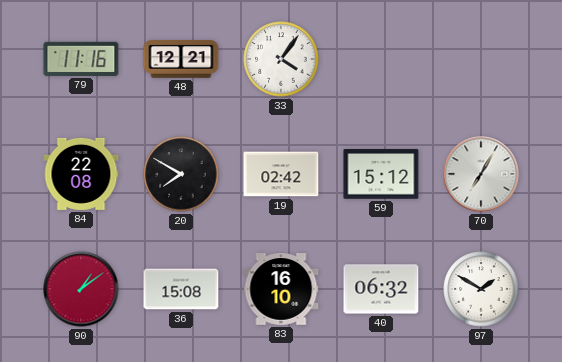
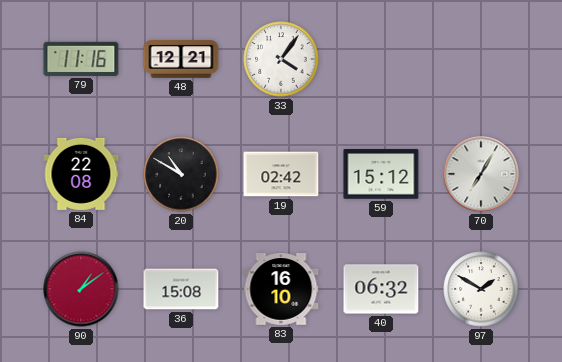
20: 7:50 -> 10:50
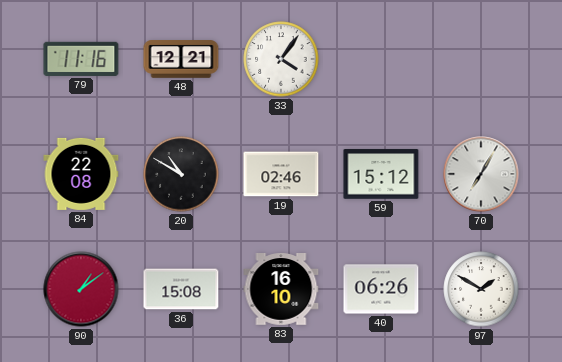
19: 02:42 -> 02:46
40: 06:32 -> 06:26
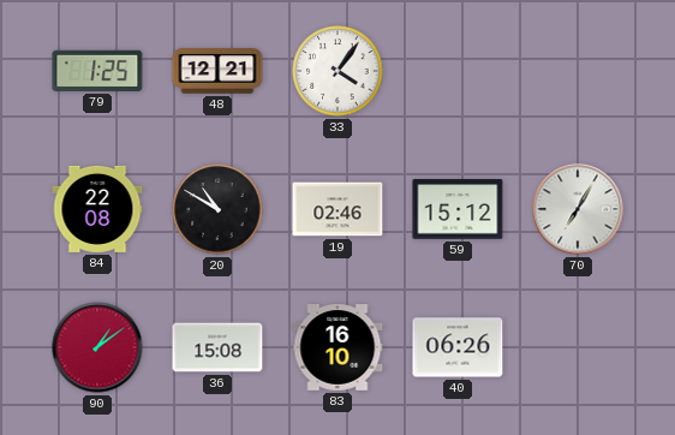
79: 11:16 -> 1:25
97: 1:50 -> none
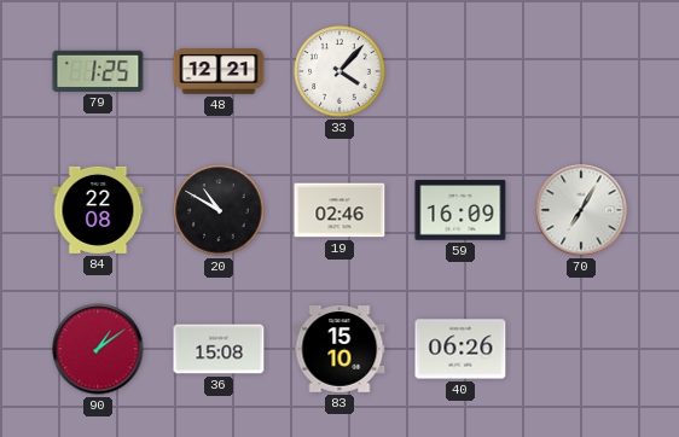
33: 4:06 -> 4:07
59: 15:12 -> 16:09
83: 16:10 -> 15:10
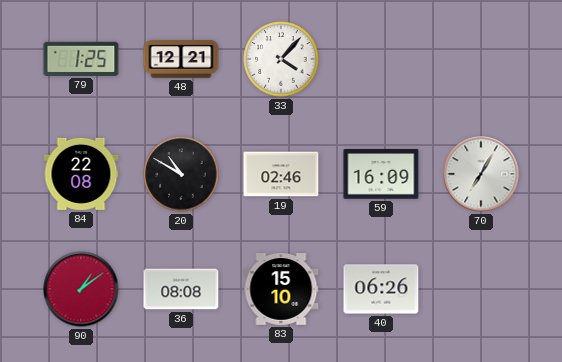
36: 15:08 -> 08:08
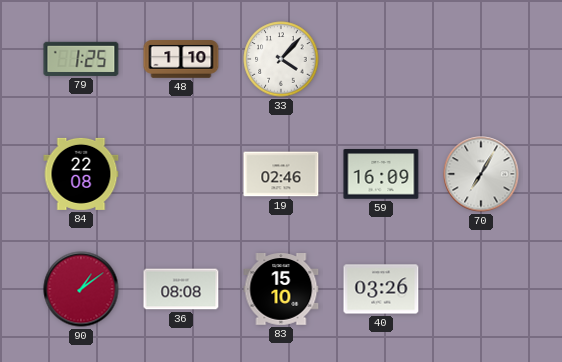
48: 12:21 -> 1:10
20: 10:50 -> none
40: 06:26 -> 03:26
